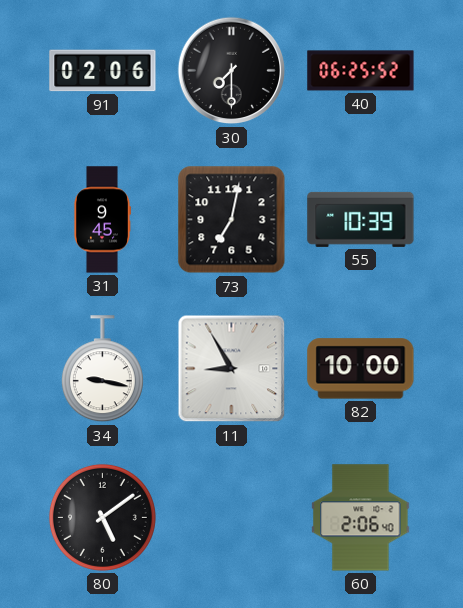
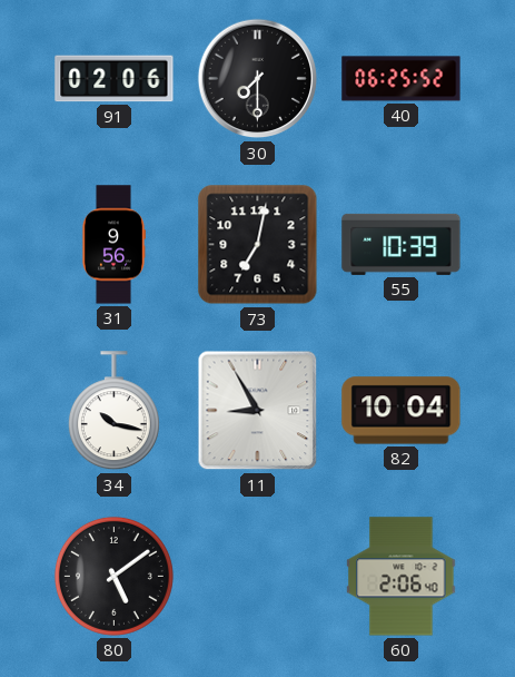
31: 9:45 -> 9:56
34: 9:17 -> 10:17
82: 10:00 -> 10:04
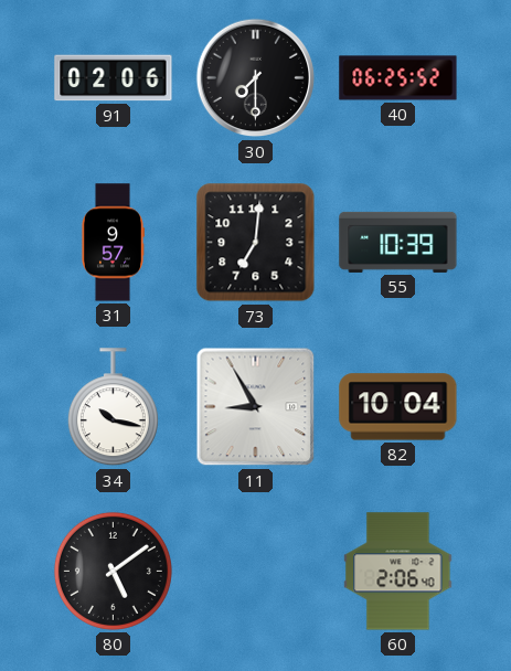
31: 9:56 -> 9:57
73: 7:02 -> 7:01
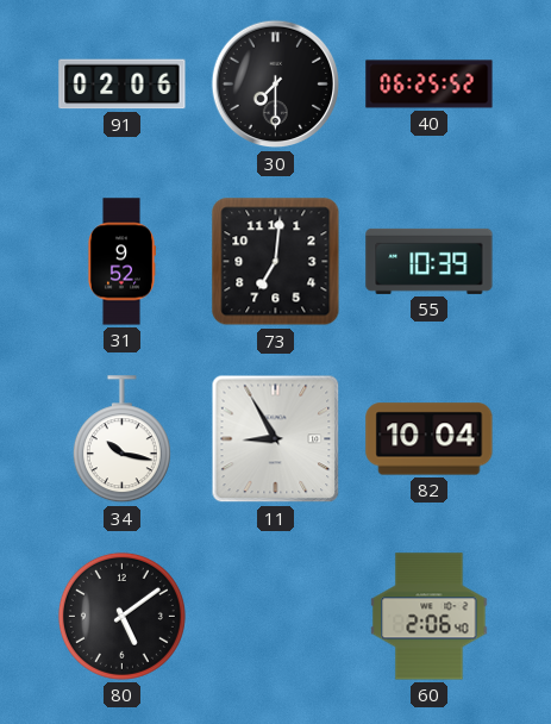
31: 9:57 -> 9:52
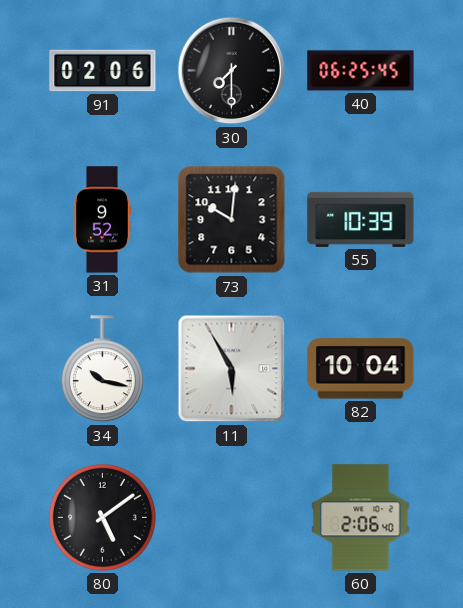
40: 06:25:52 -> 06:25:45
73: 7:01 -> 10:01
11: 8:55 -> 5:55
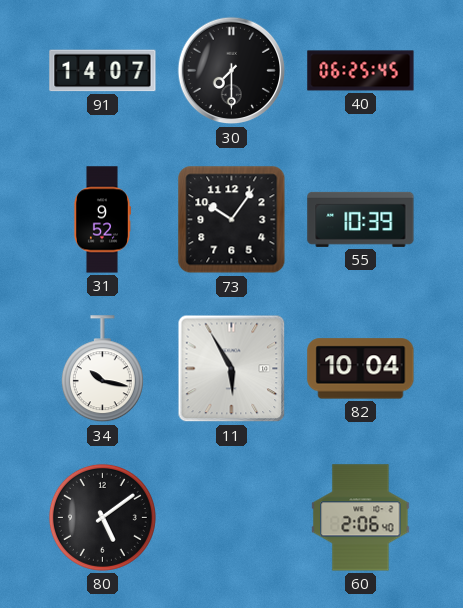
91: 02:06 -> 14:07
73: 10:01 -> 10:06
